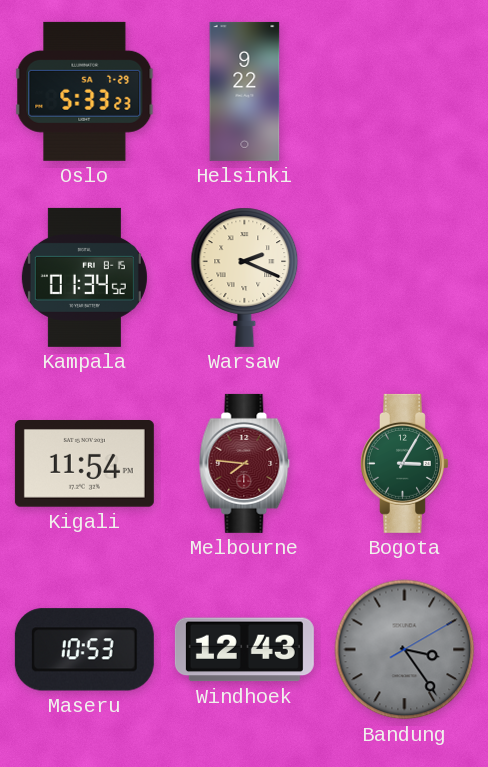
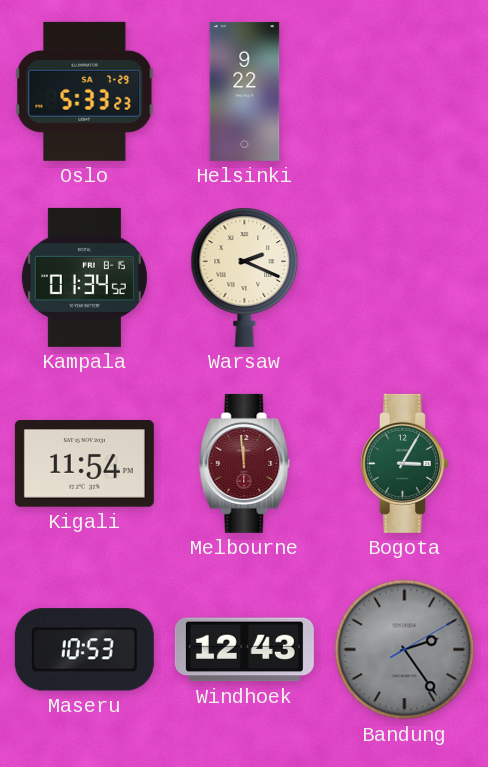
Melbourne: 7:46 -> 11:59
Bandung: 3:24 -> 2:24
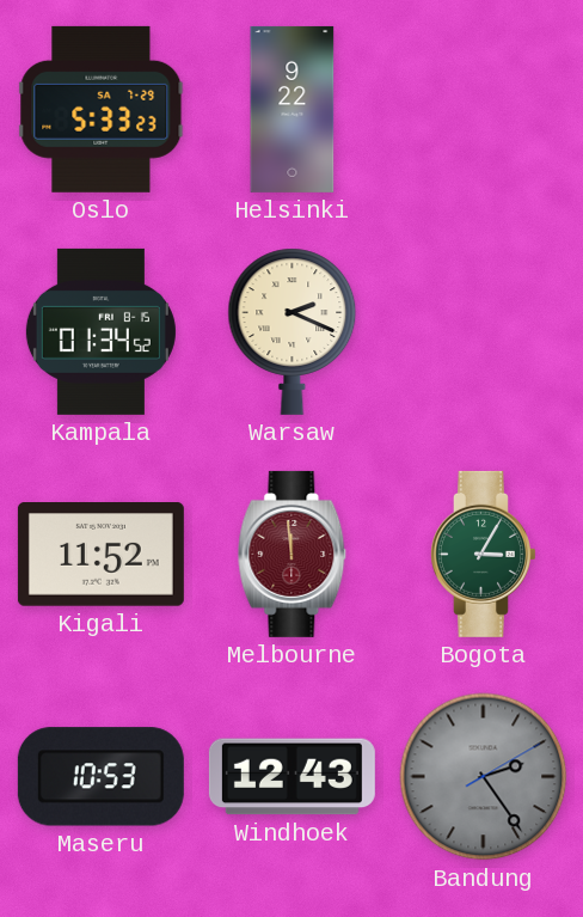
Kigali: 11:54 -> 11:52
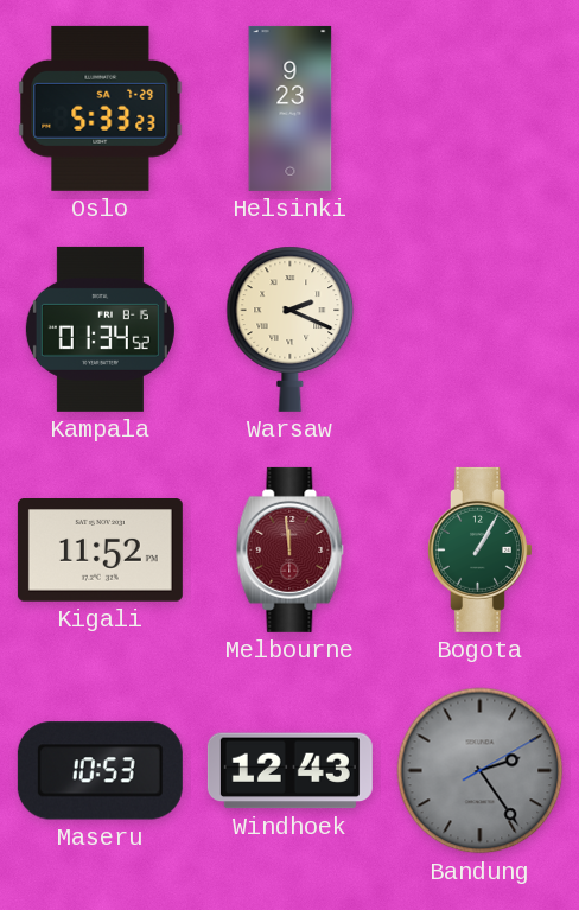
Helsinki: 9:22 -> 9:23
Bogota: 3:05 -> 1:05
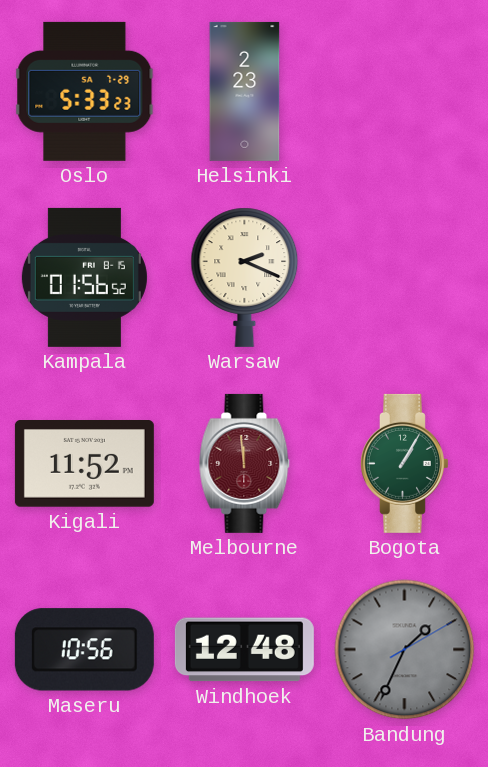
Helsinki: 9:23 -> 2:23
Kampala: 01:34 -> 01:56
Maseru: 10:53 -> 10:56
Windhoek: 12:43 -> 12:48
Bandung: 2:24 -> 1:34
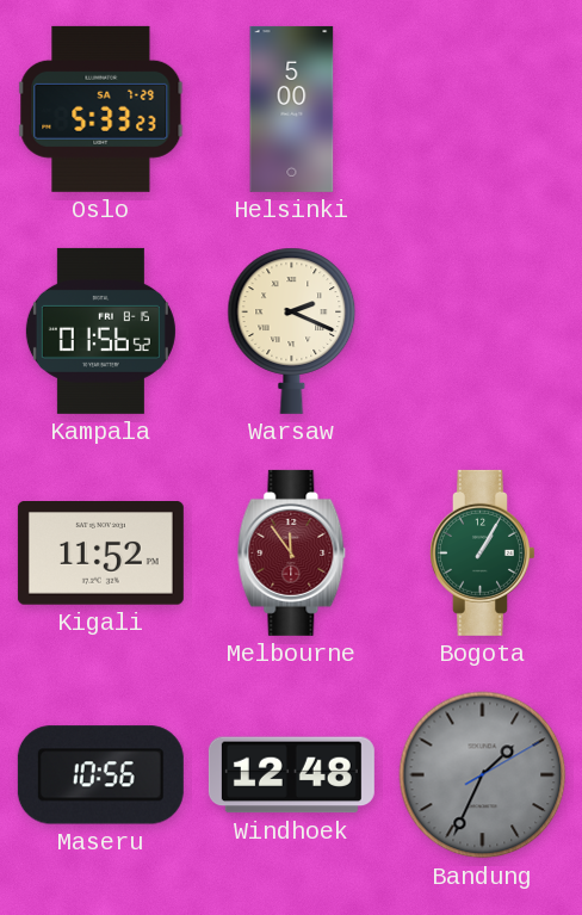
Helsinki: 2:23 -> 5:00
Melbourne: 11:59 -> 11:54
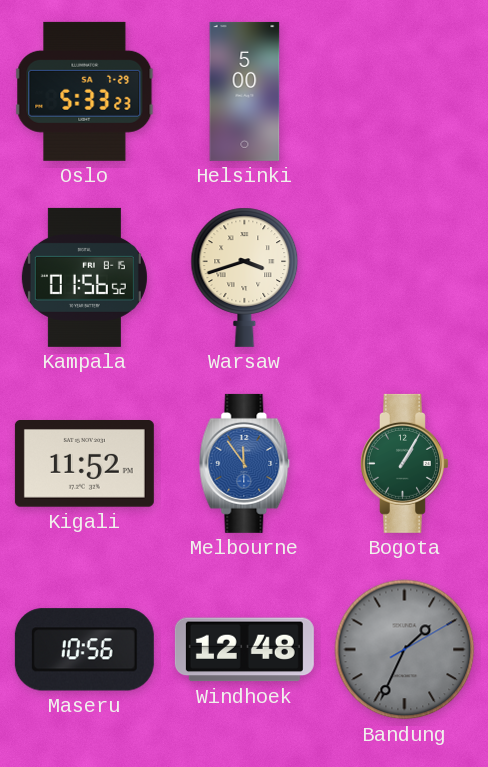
Warsaw: 2:19 -> 3:42
Melbourne dial: burgundy -> blue
